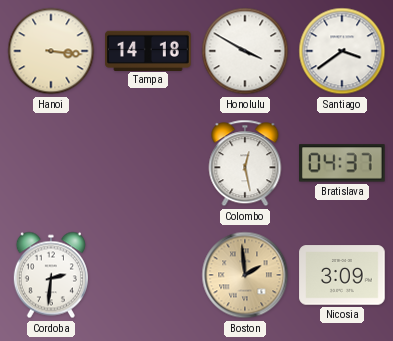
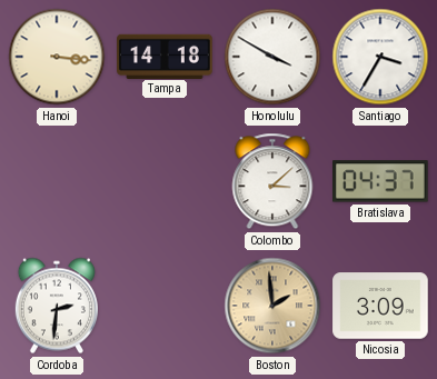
Santiago: 3:39 -> 3:35
Colombo: 12:28 -> 3:08
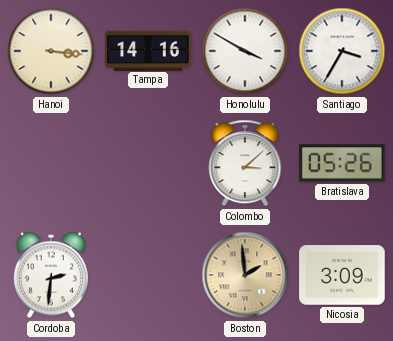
Tampa: 14:18 -> 14:16
Bratislava: 04:37 -> 05:26
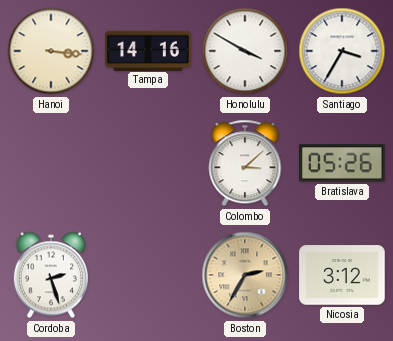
Cordoba: 2:31 -> 2:27
Boston: 1:59 -> 2:35
Nicosia: 3:09 -> 3:12
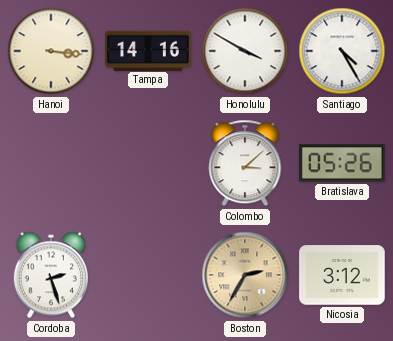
Santiago: 3:35 -> 4:25
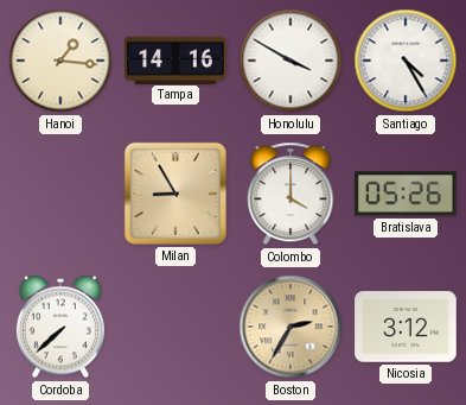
Hanoi: 3:16 -> 1:16
Milan: none -> 8:55
Colombo: 3:08 -> 4:00
Cordoba: 2:27 -> 7:38
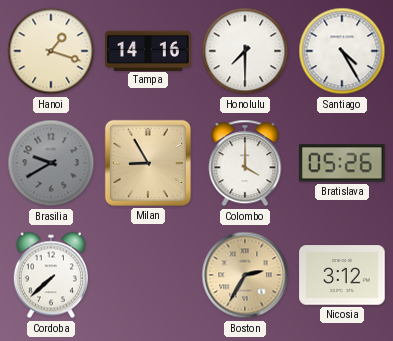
Hanoi: 1:16 -> 1:18
Honolulu: 3:50 -> 7:30
Brasilia: none -> 9:40
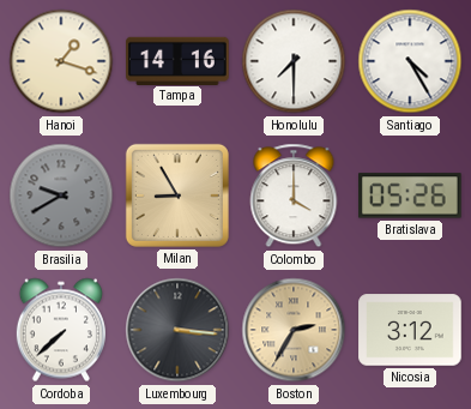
Luxembourg: none -> 3:16
